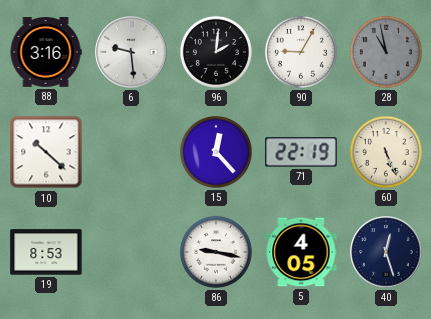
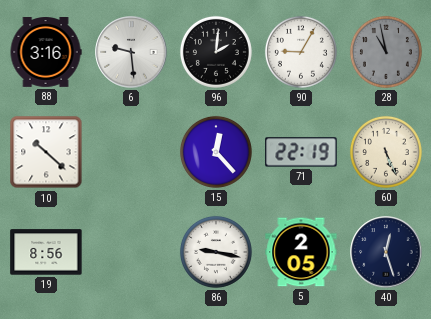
19: 8:53 -> 8:56
5: 4:05 -> 2:05
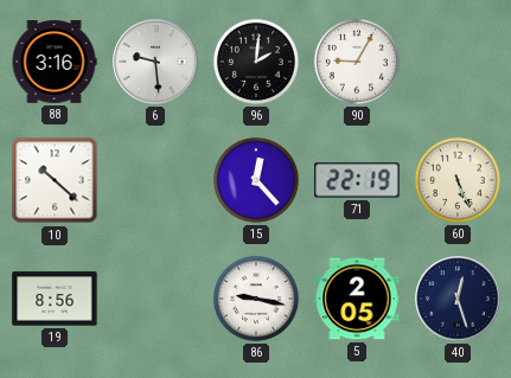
28: 10:58 -> none
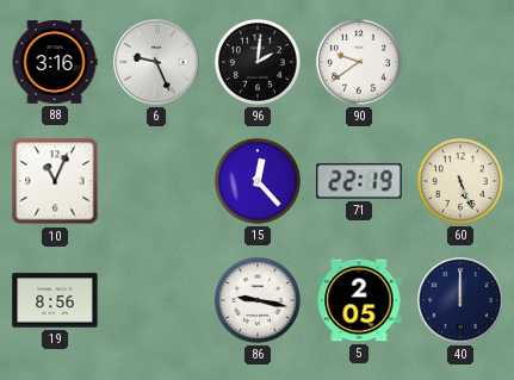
6: 9:29 -> 9:26
90: 9:05 -> 9:39
10: 10:22 -> 11:04
40: 12:27 -> 12:00
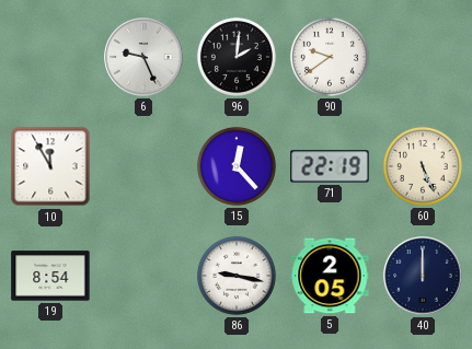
88: 3:16 -> none
10: 11:04 -> 11:55
19: 8:56 -> 8:54
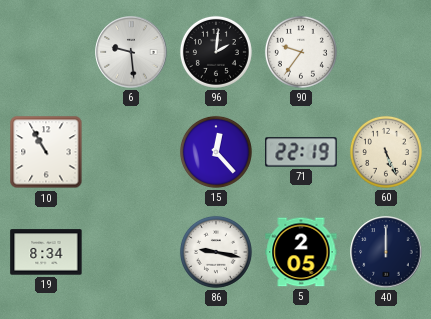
6: 9:26 -> 9:29
90: 9:39 -> 9:36
10: 11:55 -> 10:55
19: 8:54 -> 8:34
